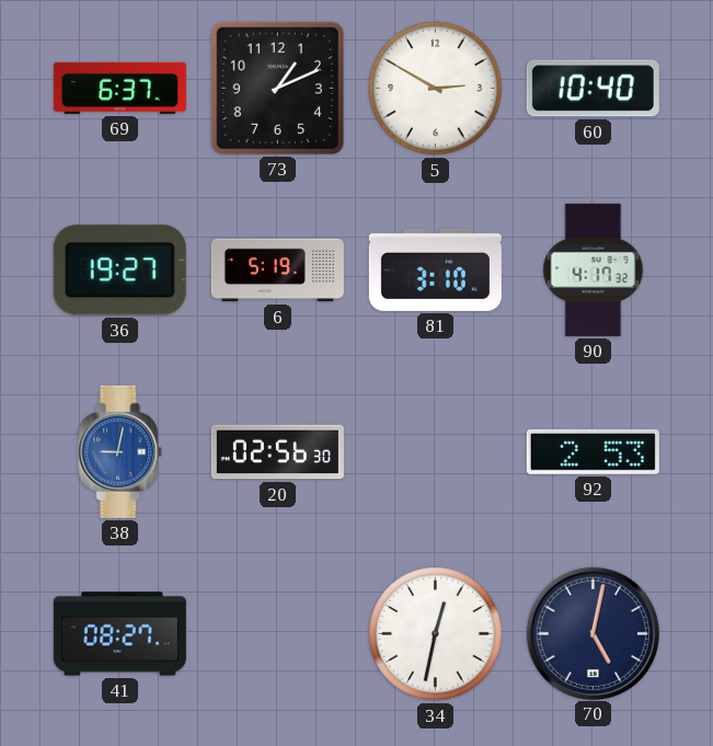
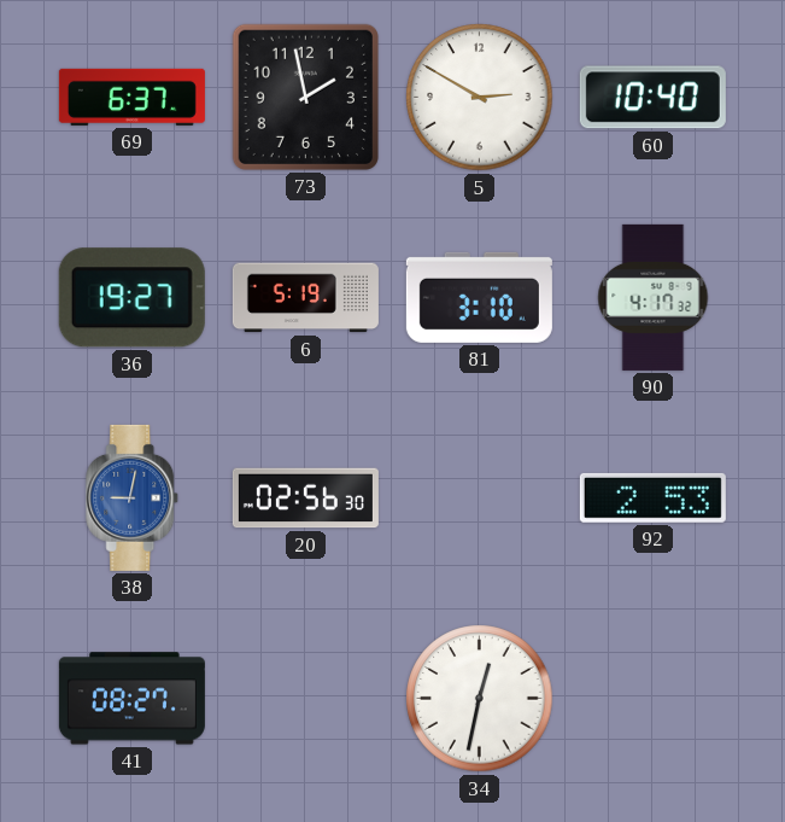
73: 1:11 -> 1:58
70: 5:02 -> none
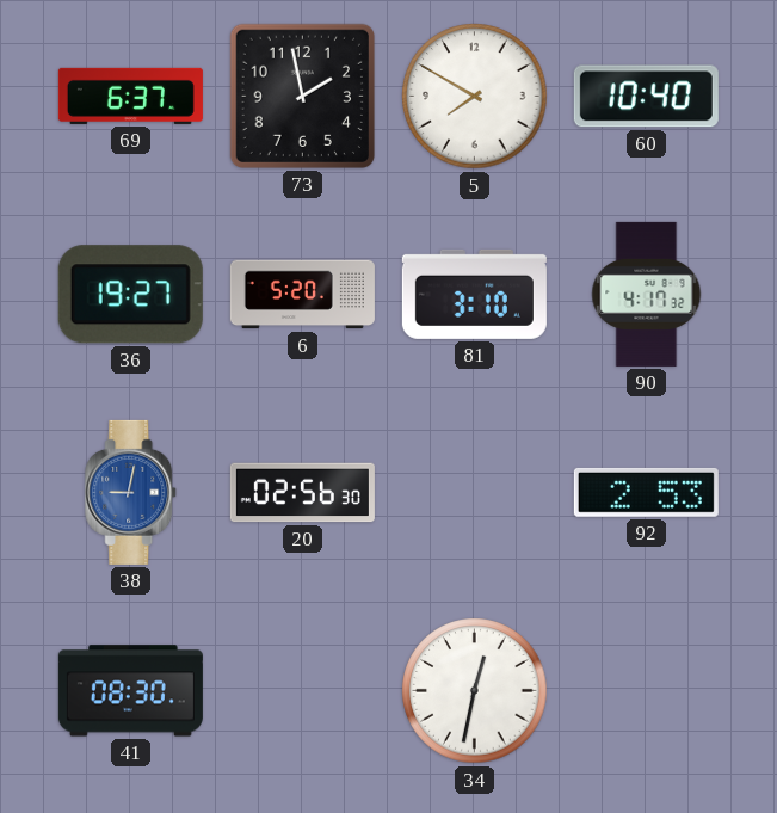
5: 2:50 -> 7:50
6: 5:19 -> 5:20
41: 08:27 -> 08:30
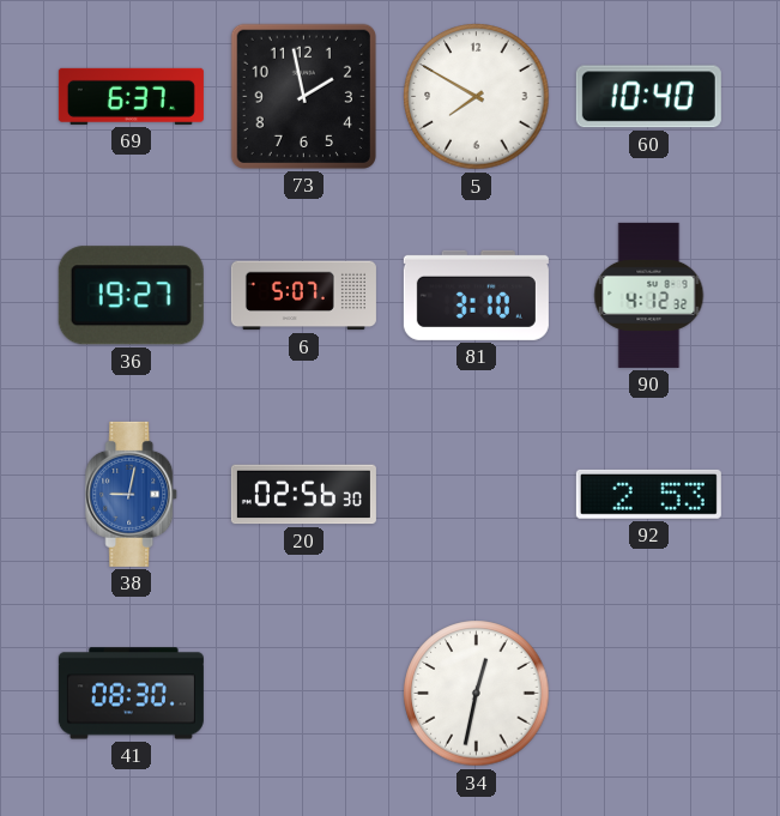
6: 5:20 -> 5:07
90: 4:17 -> 4:12
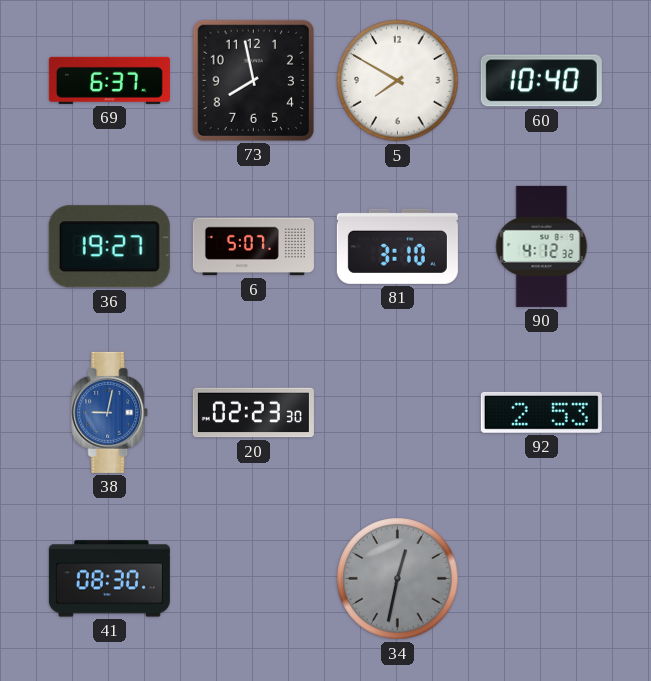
73: 1:58 -> 7:58
20: 02:56 -> 02:23
34 dial: white -> grey
